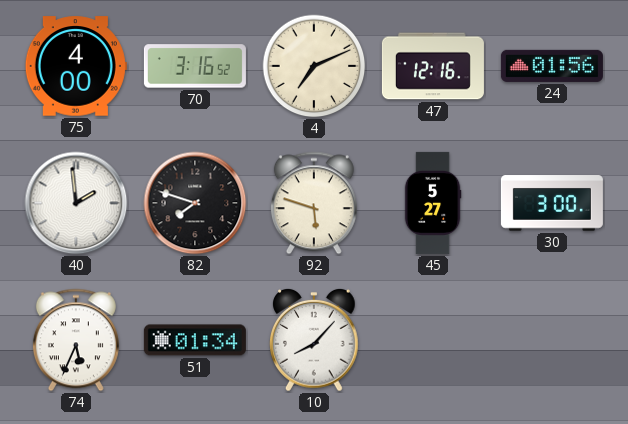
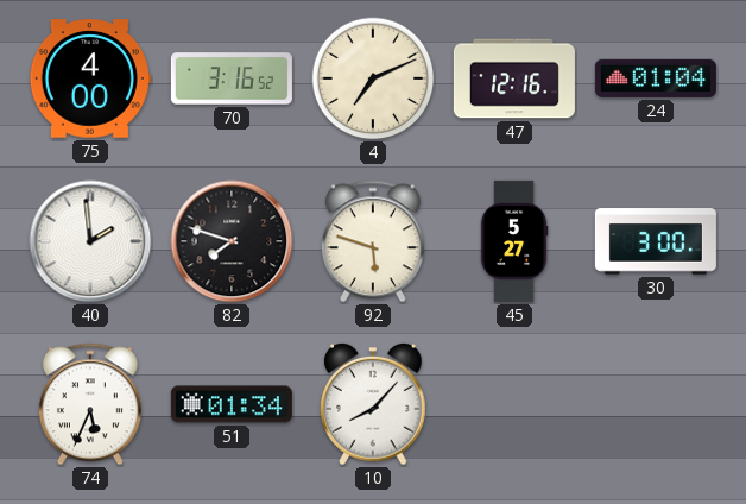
24: 01:56 -> 01:04
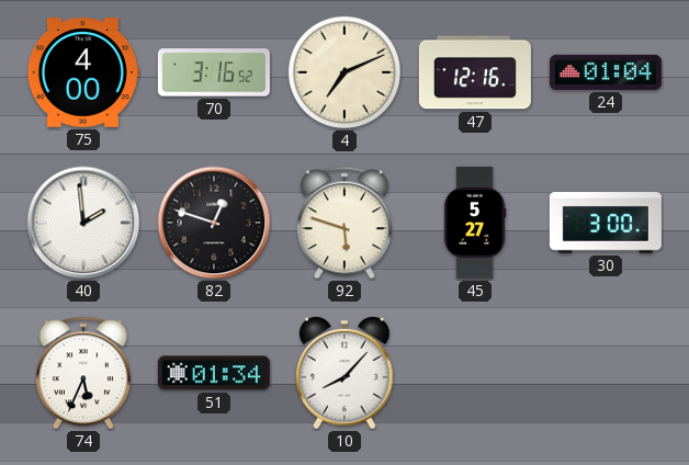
82: 7:48 -> 12:48
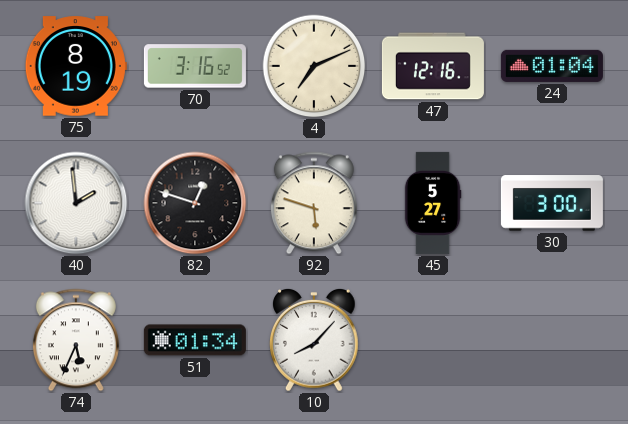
75: 4:00 -> 8:19
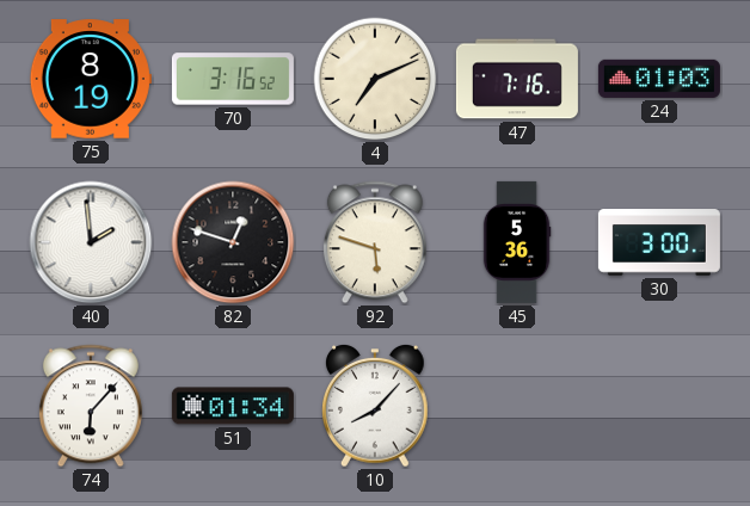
47: 12:16 -> 7:16
24: 01:04 -> 01:03
45: 5:27 -> 5:36
74: 5:34 -> 6:07
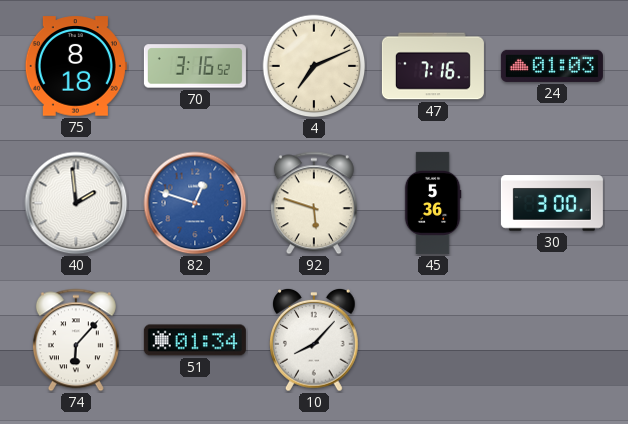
75: 8:19 -> 8:18
82 dial: black -> blue
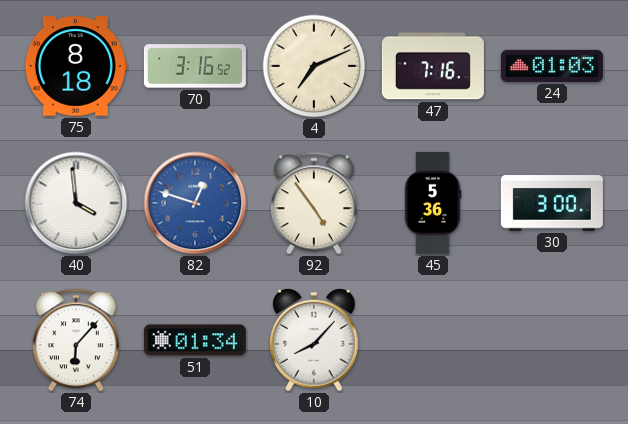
40: 1:59 -> 3:59
92: 5:48 -> 4:54
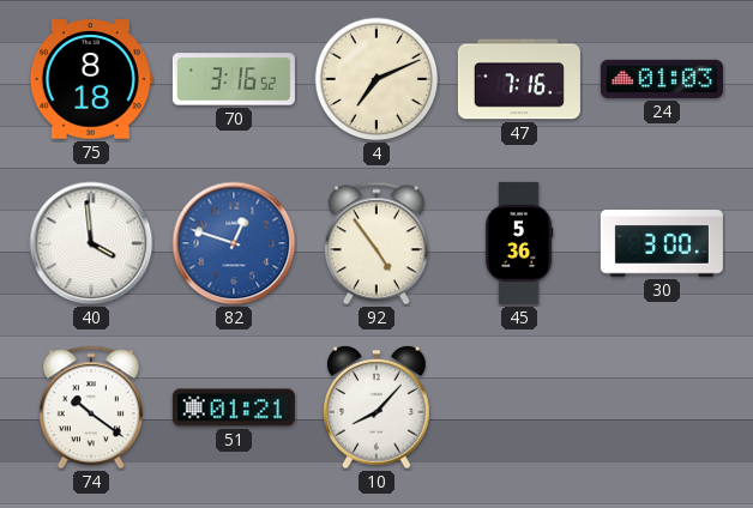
74: 6:07 -> 10:21
51: 01:34 -> 01:21
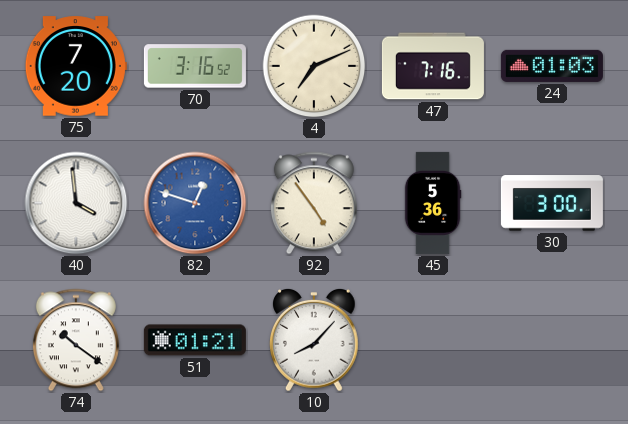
75: 8:18 -> 7:20
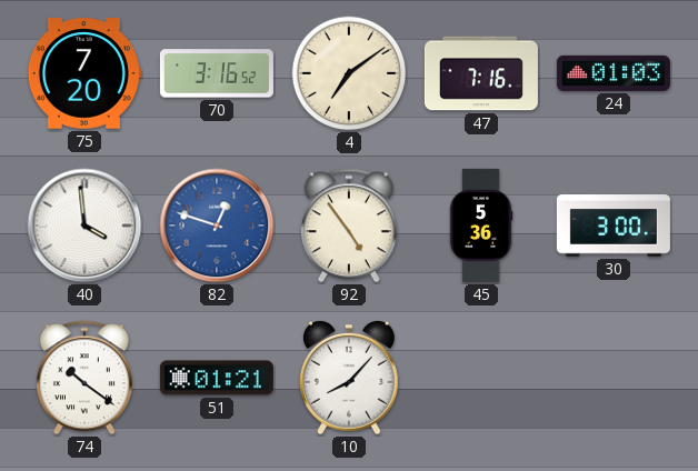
4: 7:11 -> 7:09
